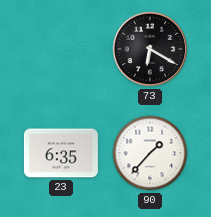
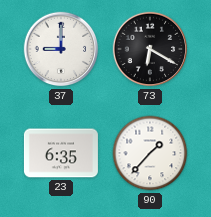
37: none -> 9:00
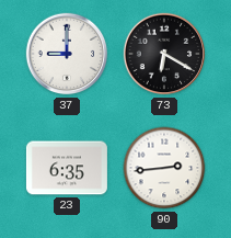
90: 1:37 -> 2:44
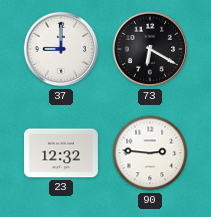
23: 6:35 -> 12:32
90: 2:44 -> 2:46
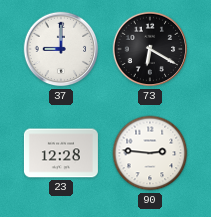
23: 12:32 -> 12:28
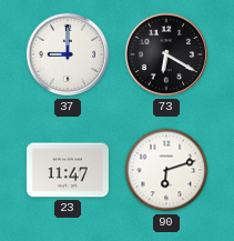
23: 12:28 -> 11:47
90: 2:46 -> 6:12
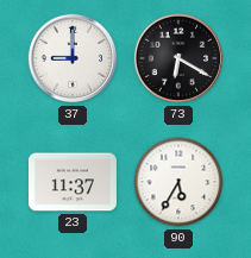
23: 11:47 -> 11:37
90: 6:12 -> 5:35
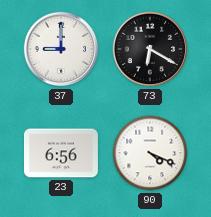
23: 11:37 -> 6:56
90: 5:35 -> 4:19
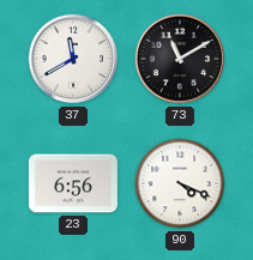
37: 9:00 -> 11:40
73: 6:20 -> 11:10
